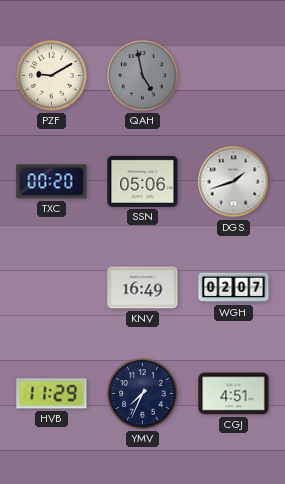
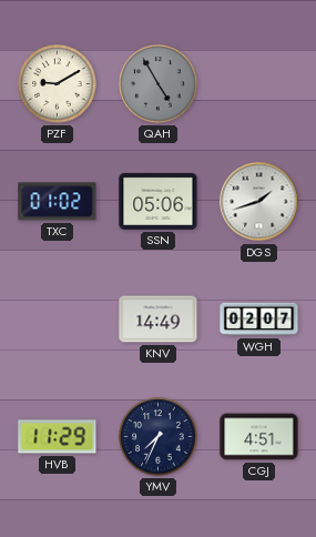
QAH: 4:58 -> 4:55
TXC: 00:20 -> 01:02
KNV: 16:49 -> 14:49
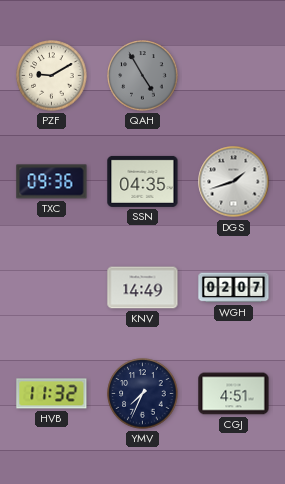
TXC: 01:02 -> 09:36
SSN: 05:06 -> 04:35
HVB: 11:29 -> 11:32
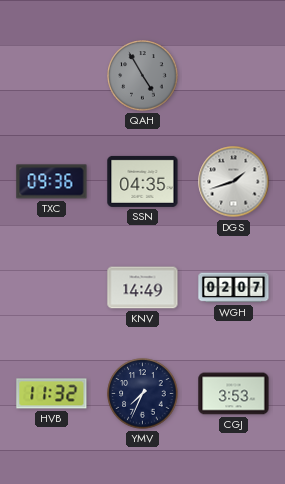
PZF: 9:10 -> none
CGJ: 4:51 -> 3:53
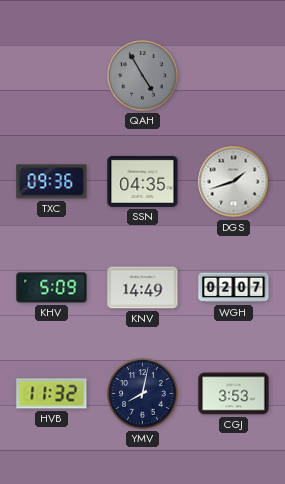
KHV: none -> 5:09
YMV: 7:34 -> 8:02
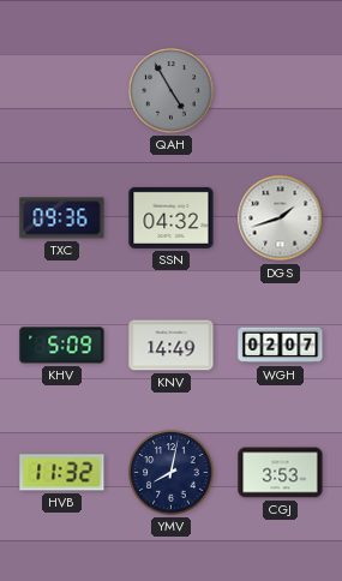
SSN: 04:35 -> 04:32
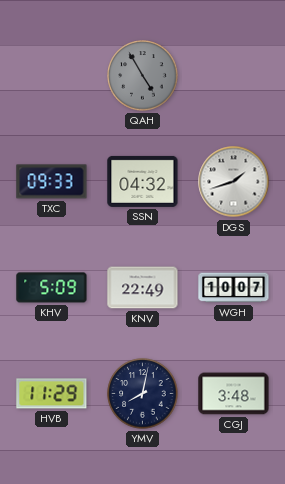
TXC: 09:36 -> 09:33
KNV: 14:49 -> 22:49
WGH: 02:07 -> 10:07
HVB: 11:32 -> 11:29
CGJ: 3:53 -> 3:48
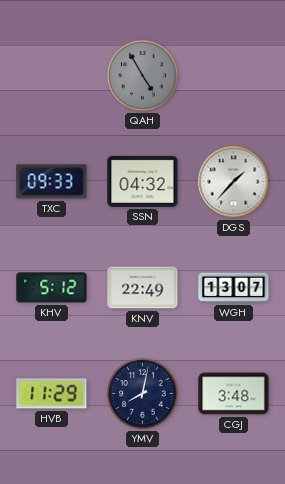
DGS: 1:42 -> 1:37
KHV: 5:09 -> 5:12
WGH: 10:07 -> 13:07
